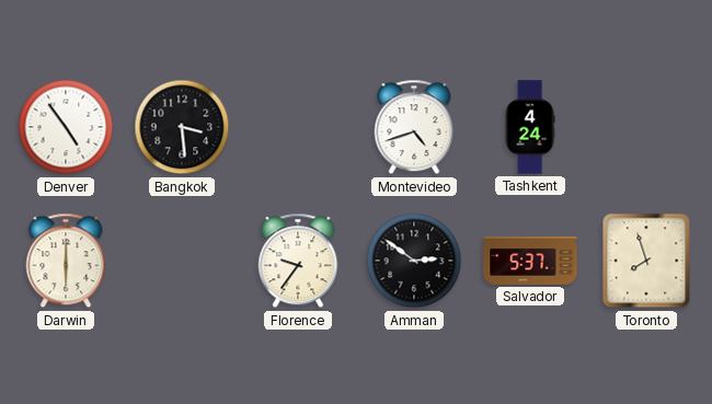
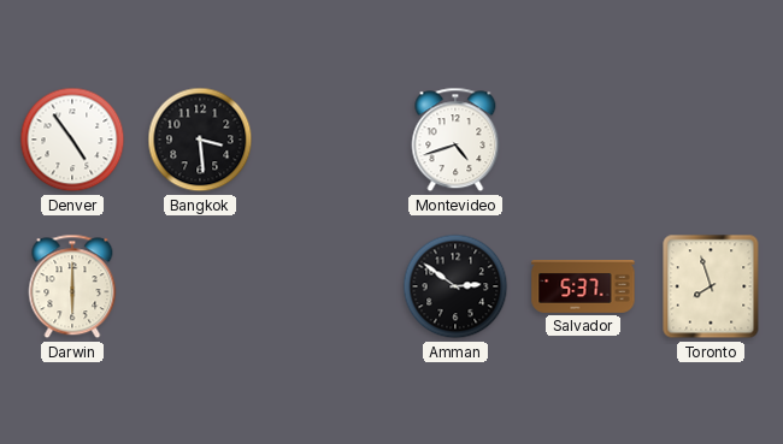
Tashkent: 4:24 -> none
Florence: 9:36 -> none
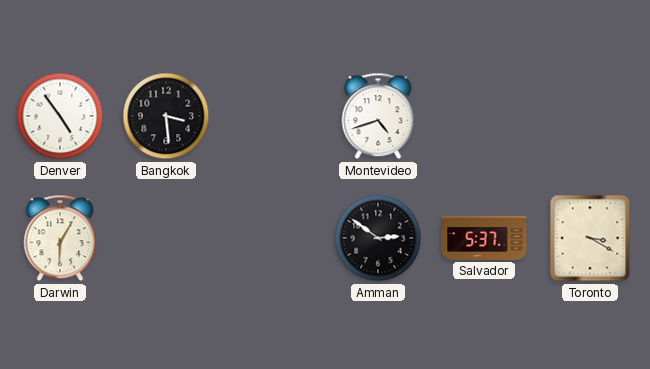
Darwin: 6:00 -> 6:05
Toronto: 7:57 -> 3:20
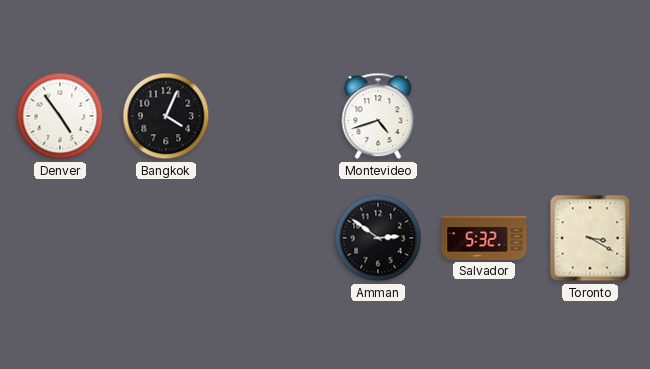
Bangkok: 3:29 -> 4:04
Darwin: 6:05 -> none
Salvador: 5:37 -> 5:32
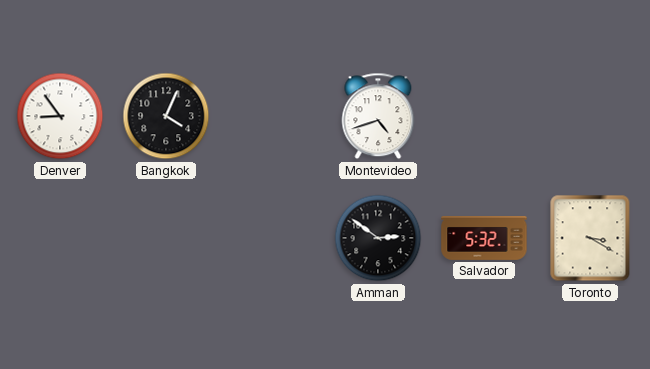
Denver: 4:54 -> 8:54
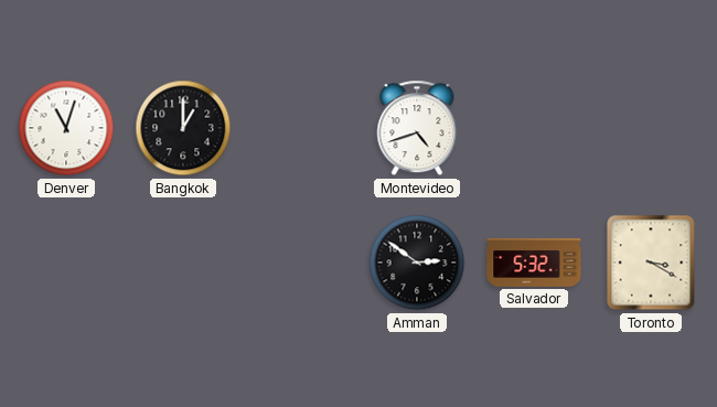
Denver: 8:54 -> 11:03
Bangkok: 4:04 -> 1:00
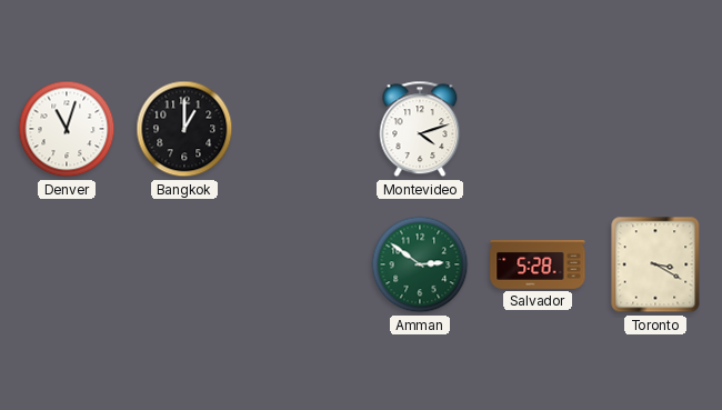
Montevideo: 4:42 -> 4:12
Amman dial: black -> green
Salvador: 5:32 -> 5:28
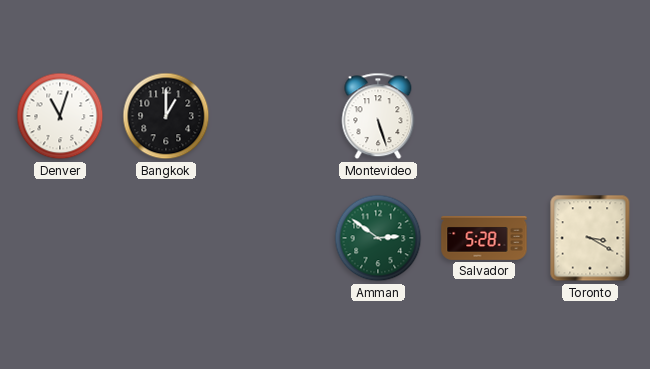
Montevideo: 4:12 -> 5:27
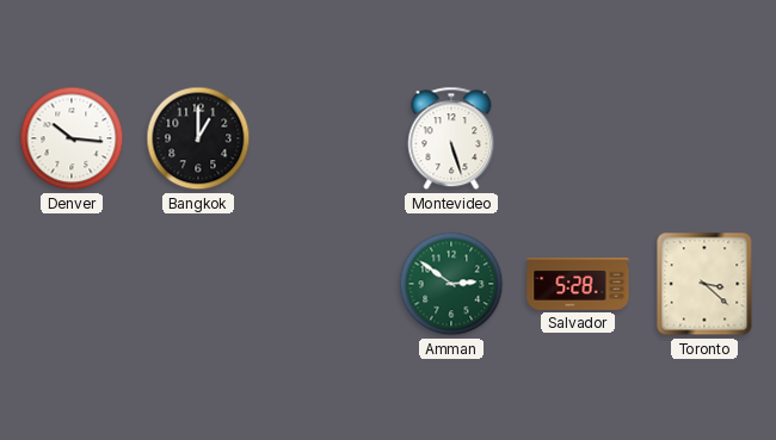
Denver: 11:03 -> 10:16
Toronto: 3:20 -> 3:22
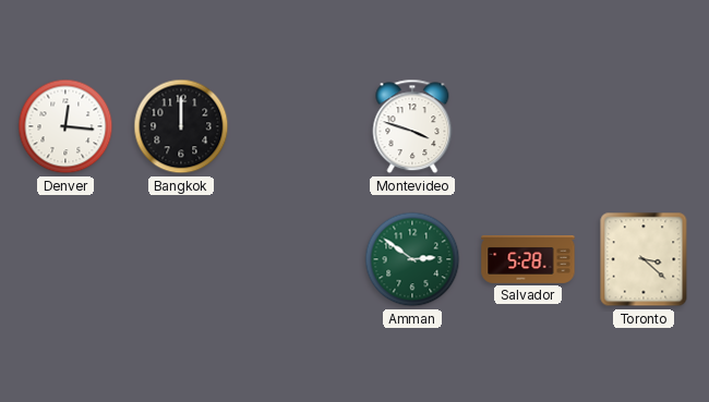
Denver: 10:16 -> 12:16
Bangkok: 1:00 -> 12:00
Montevideo: 5:27 -> 3:48
